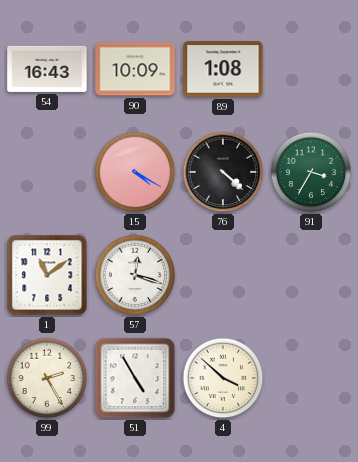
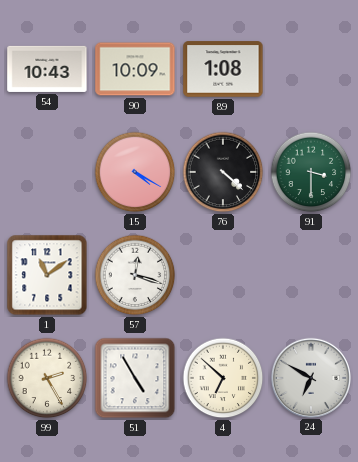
54: 16:43 -> 10:43
91: 3:35 -> 3:30
4: 3:52 -> 6:52
24: none -> 6:50
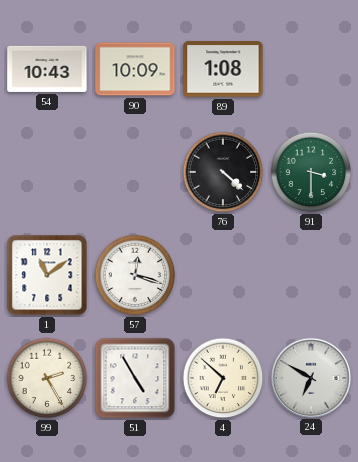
15: 4:20 -> none
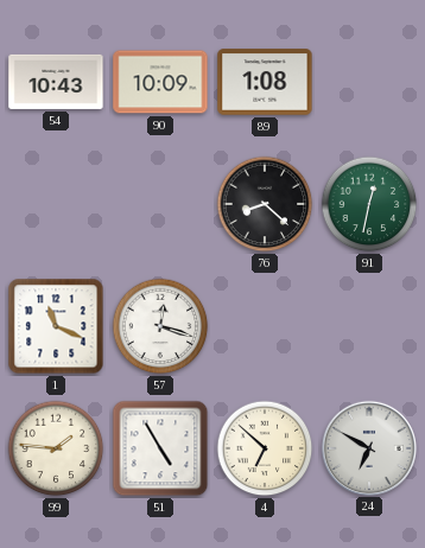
76: 4:22 -> 8:22
91: 3:30 -> 12:32
1: 11:09 -> 11:19
99: 2:25 -> 1:46
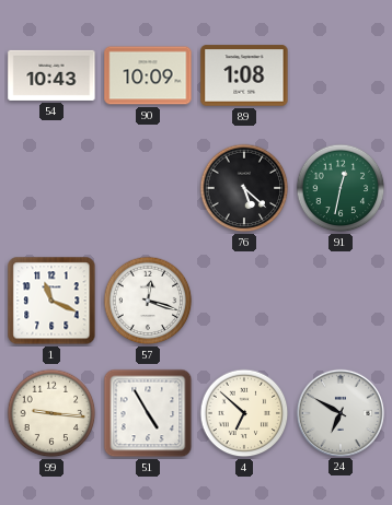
76: 8:22 -> 5:22
99: 1:46 -> 9:16
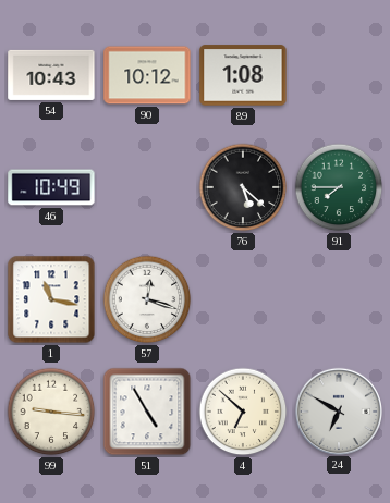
90: 10:09 -> 10:12
46: none -> 10:49
91: 12:32 -> 7:45
1: 11:19 -> 11:17
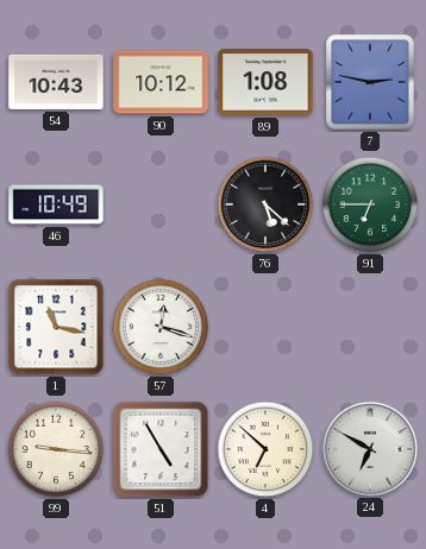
7: none -> 2:47
91: 7:45 -> 6:45
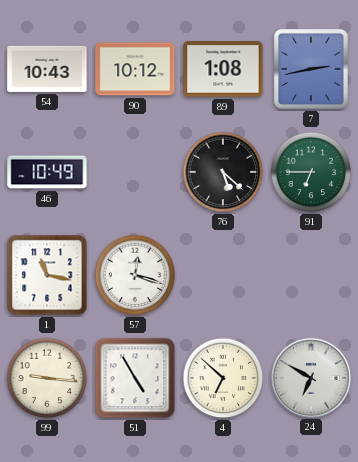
7: 2:47 -> 2:43
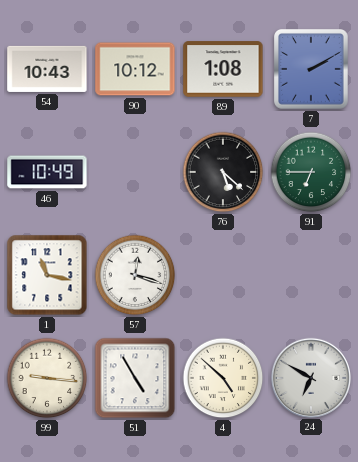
7: 2:43 -> 2:10
4: 6:52 -> 4:52
